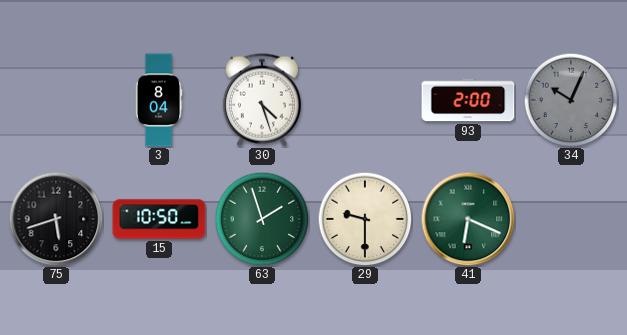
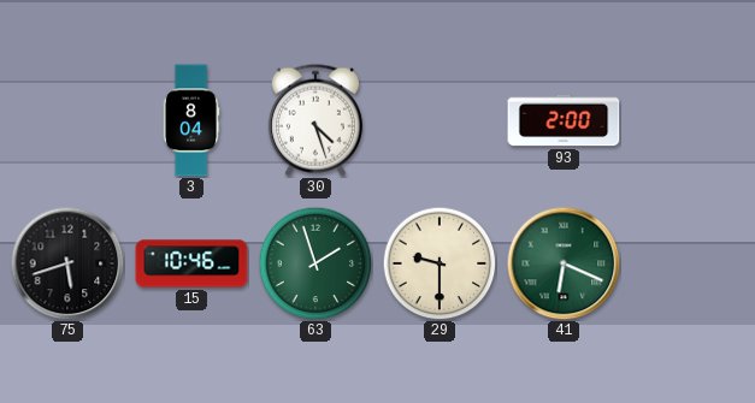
34: 10:04 -> none
15: 10:50 -> 10:46
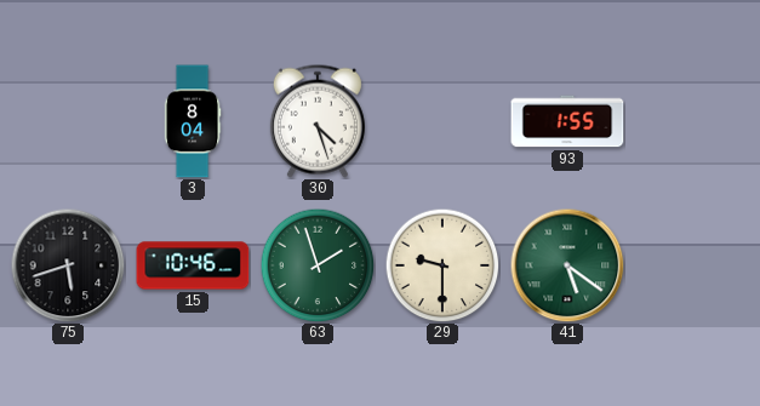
93: 2:00 -> 1:55
41: 6:19 -> 5:21
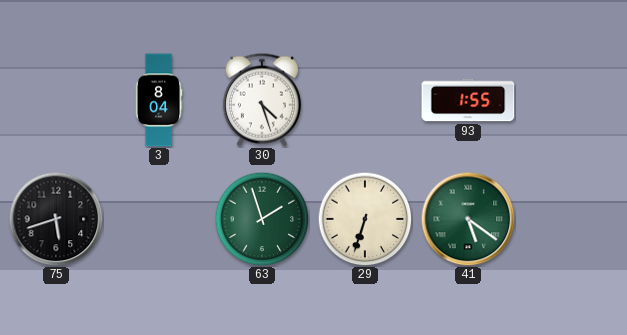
15: 10:46 -> none
29: 9:30 -> 6:33
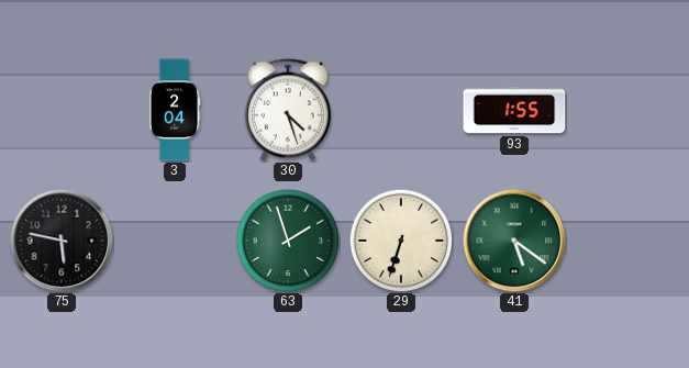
3: 8:04 -> 2:04
75: 5:42 -> 5:47
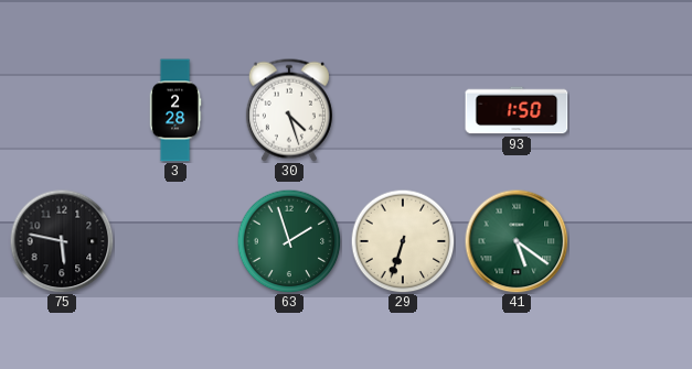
3: 2:04 -> 2:28
93: 1:55 -> 1:50
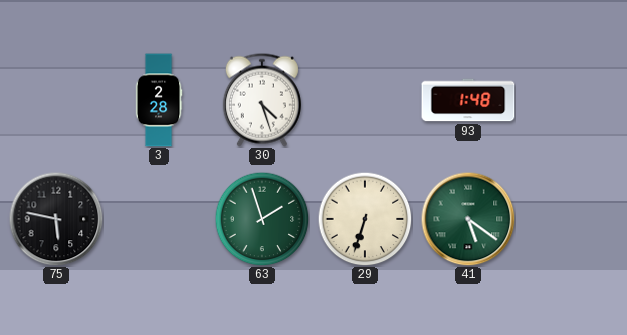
93: 1:50 -> 1:48
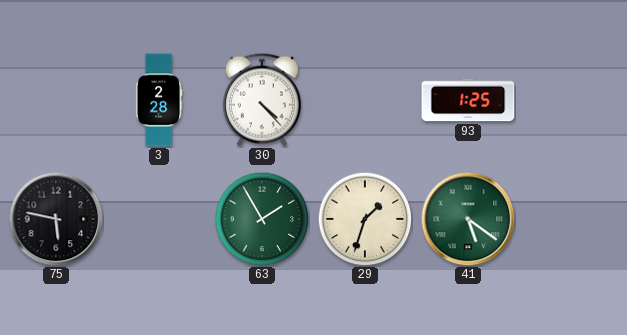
30: 4:27 -> 4:23
93: 1:48 -> 1:25
63: 1:57 -> 1:55
29: 6:33 -> 1:33
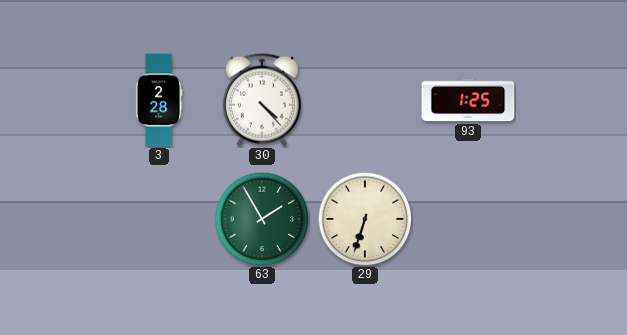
75: 5:47 -> none
29: 1:33 -> 6:33
41: 5:21 -> none
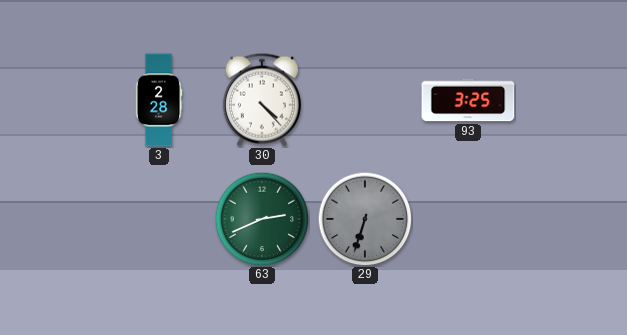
93: 1:25 -> 3:25
63: 1:55 -> 2:41
29 dial: cream -> grey
